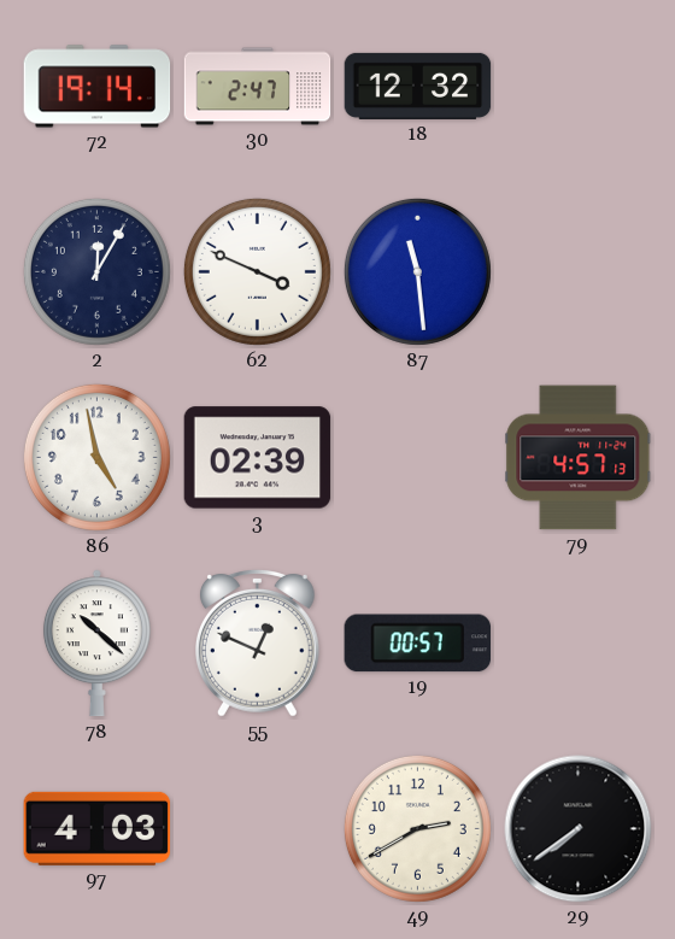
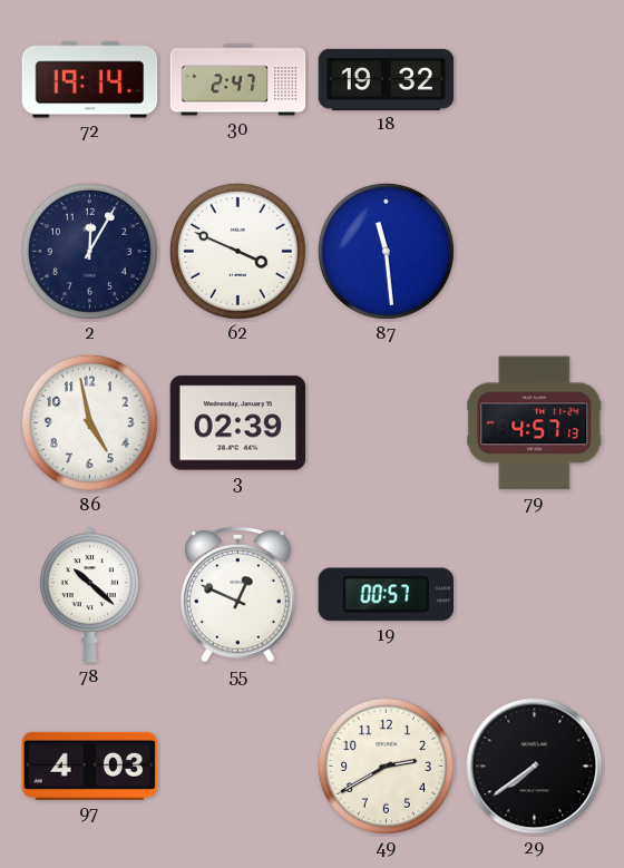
18: 12:32 -> 19:32
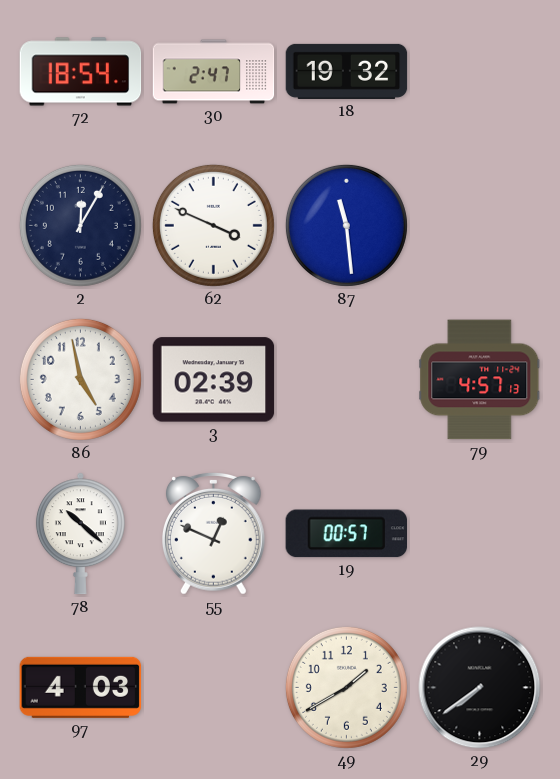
72: 19:14 -> 18:54
49: 2:40 -> 1:40
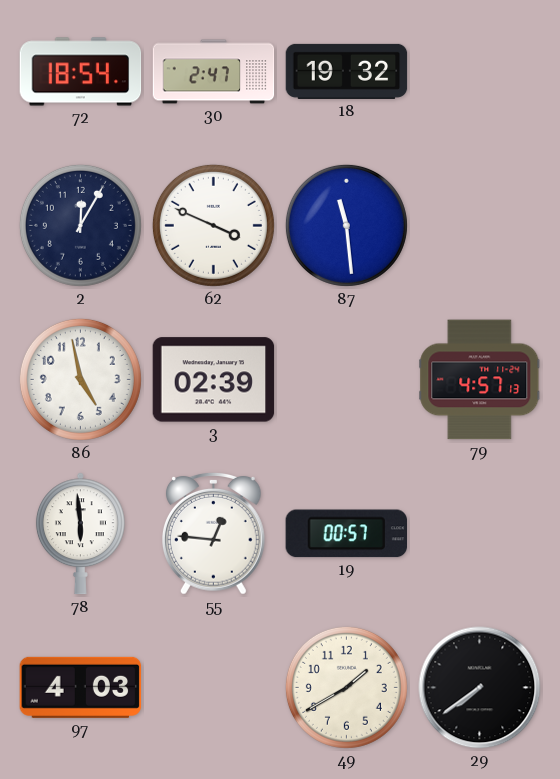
78: 10:22 -> 5:59
55: 12:49 -> 12:46
